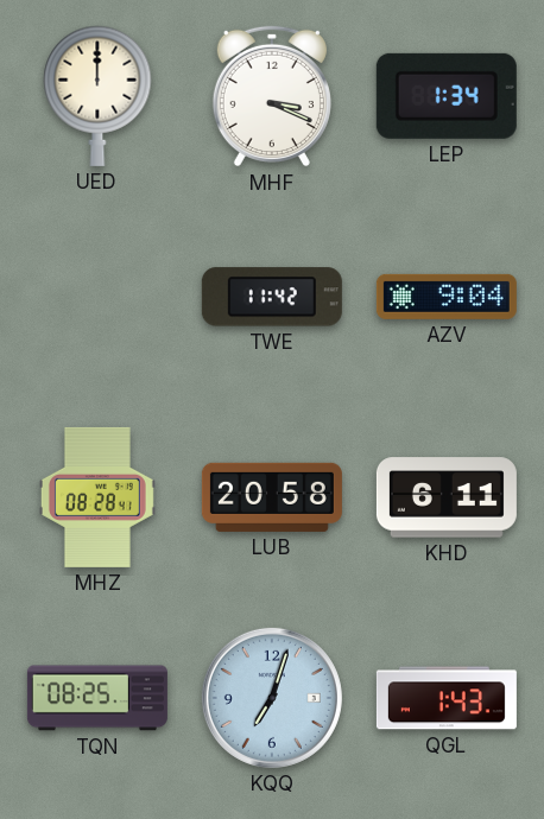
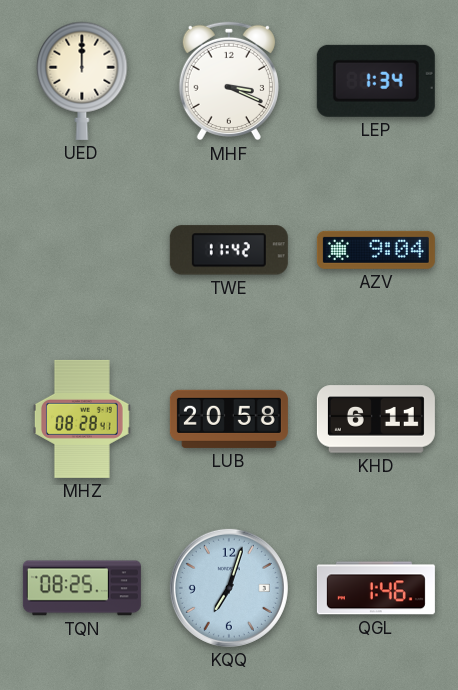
QGL: 1:43 -> 1:46
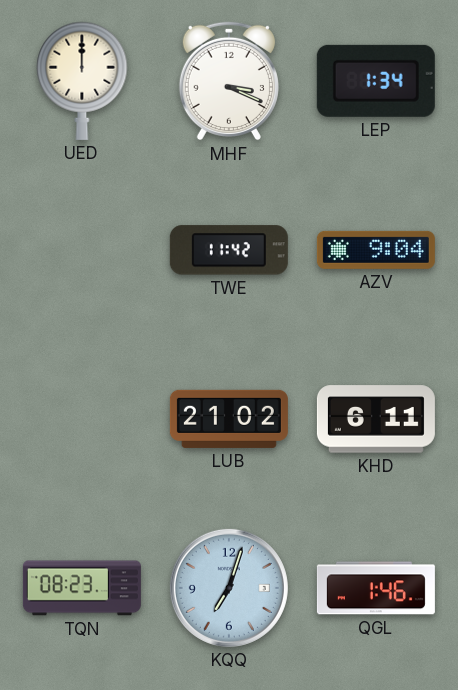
MHZ: 08:28 -> none
LUB: 20:58 -> 21:02
TQN: 08:25 -> 08:23
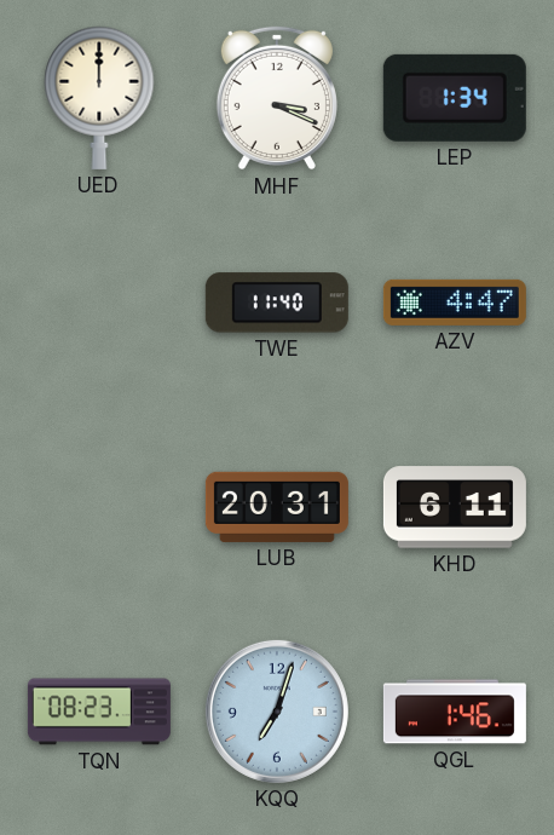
TWE: 11:42 -> 11:40
AZV: 9:04 -> 4:47
LUB: 21:02 -> 20:31
